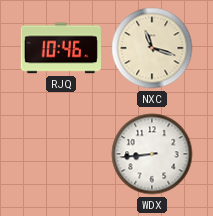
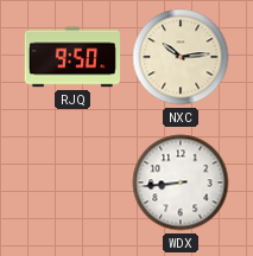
RJQ: 10:46 -> 9:50
NXC: 11:18 -> 10:14
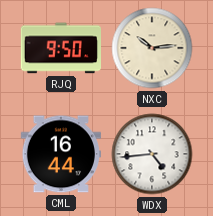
CML: none -> 16:44
WDX: 8:44 -> 4:44
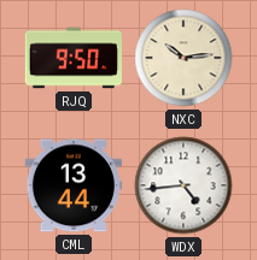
CML: 16:44 -> 13:44
